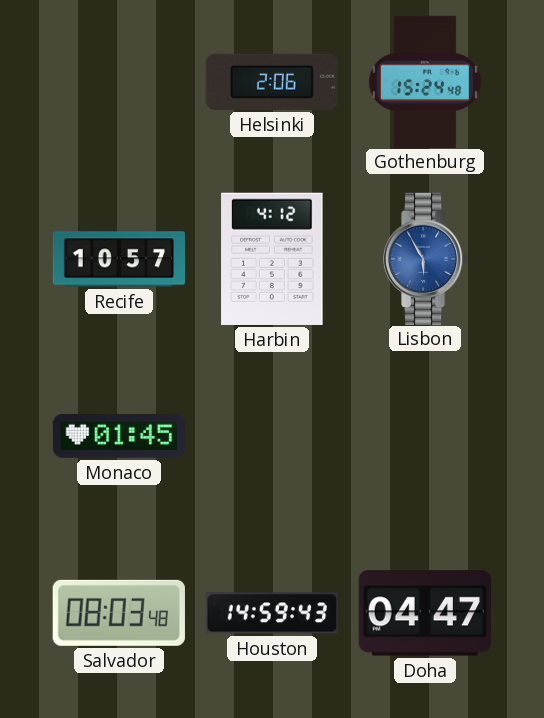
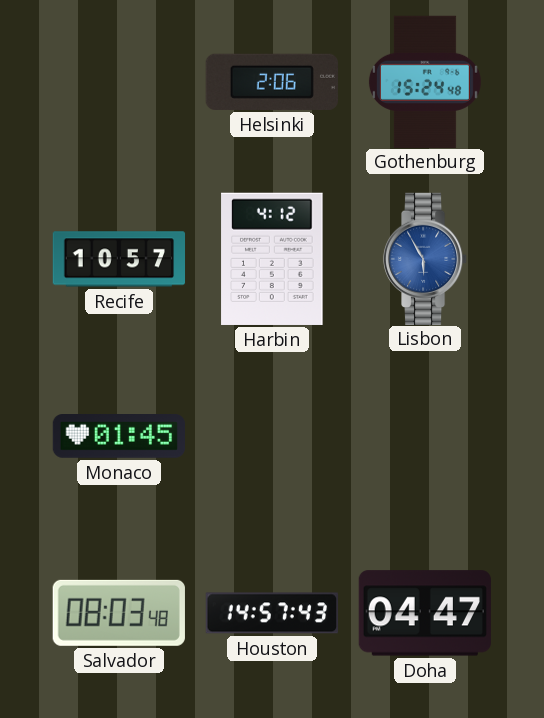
Houston: 14:59 -> 14:57
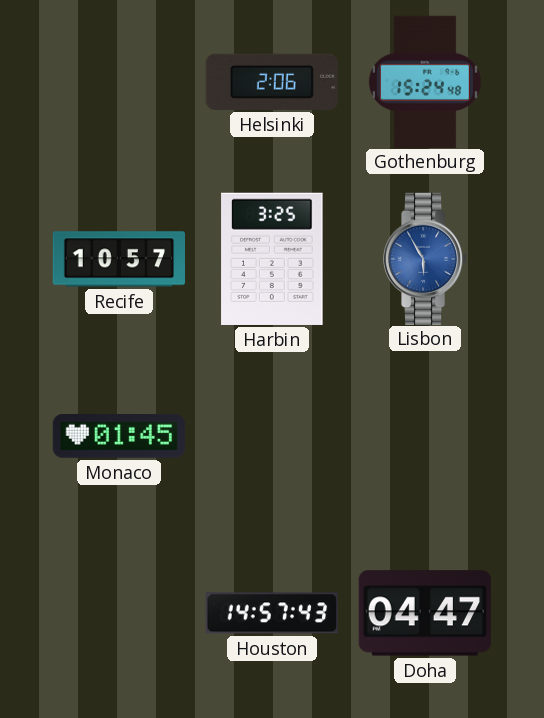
Harbin: 4:12 -> 3:25
Salvador: 08:03 -> none
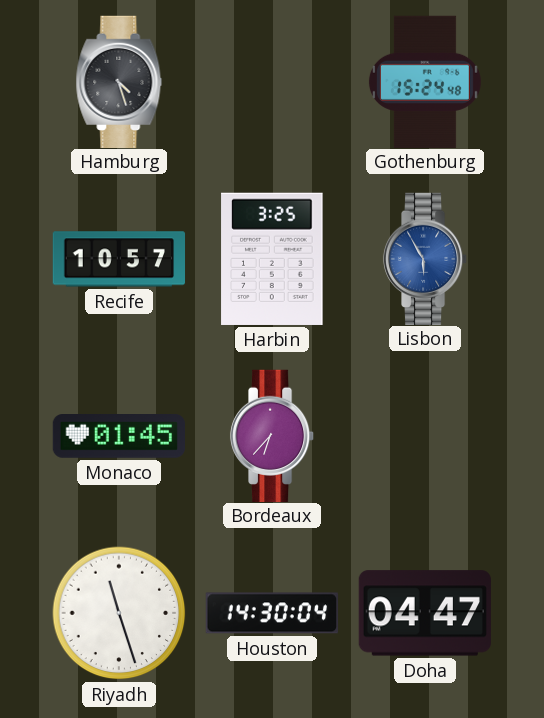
Hamburg: none -> 4:27
Helsinki: 2:06 -> none
Bordeaux: none -> 6:37
Riyadh: none -> 11:27
Houston: 14:57 -> 14:30
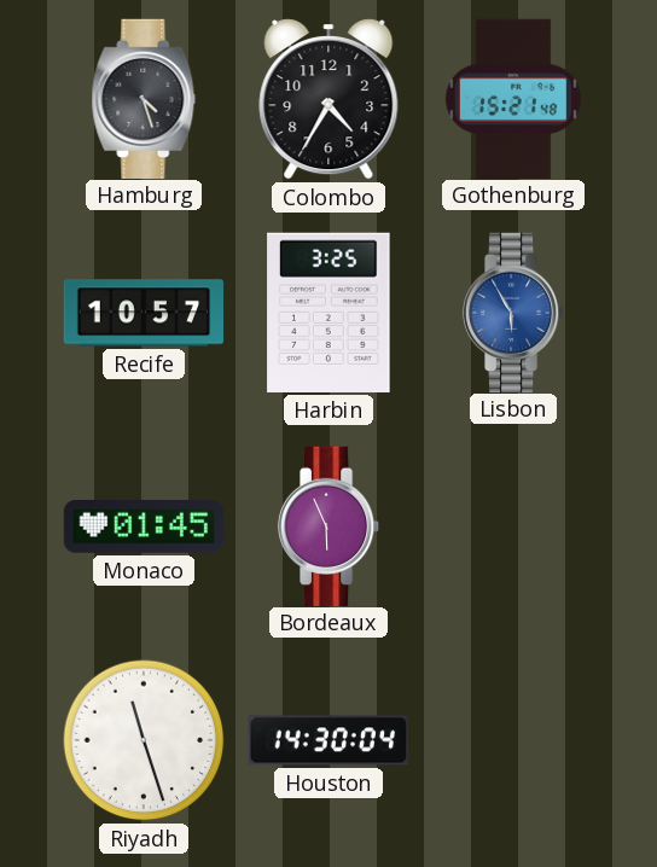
Colombo: none -> 4:35
Gothenburg: 15:24 -> 15:21
Bordeaux: 6:37 -> 5:56
Doha: 04:47 -> none
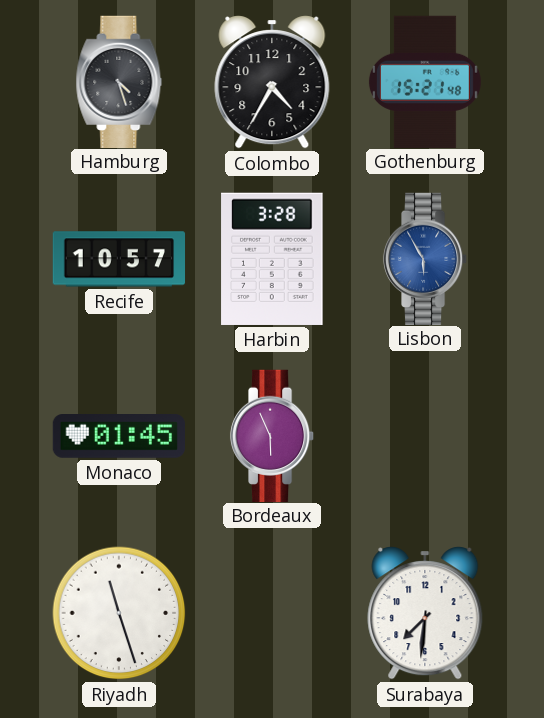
Harbin: 3:25 -> 3:28
Houston: 14:30 -> none
Surabaya: none -> 7:31
